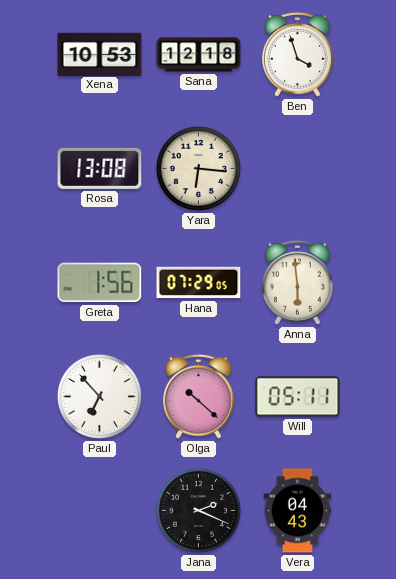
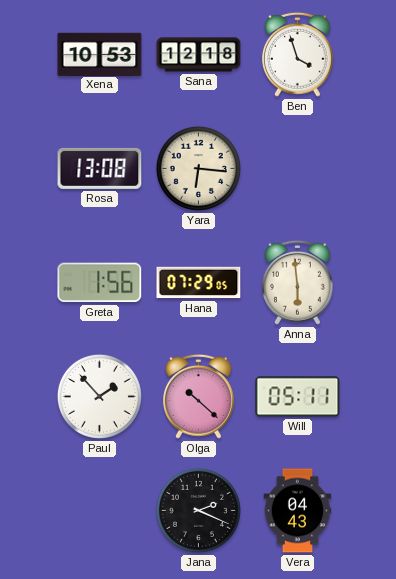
Paul: 6:53 -> 1:53
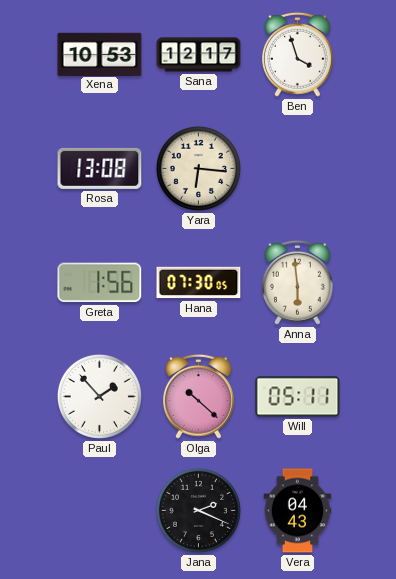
Sana: 12:18 -> 12:17
Hana: 07:29 -> 07:30
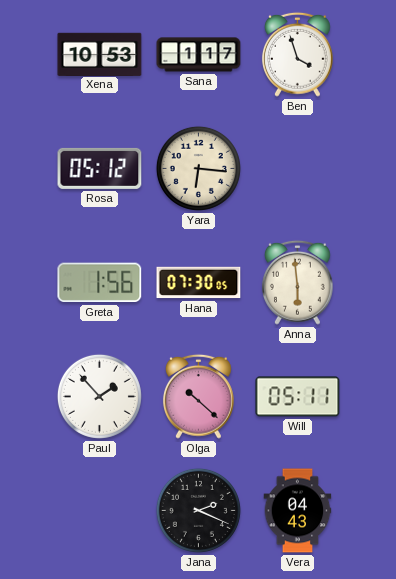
Sana: 12:17 -> 1:17
Rosa: 13:08 -> 05:12
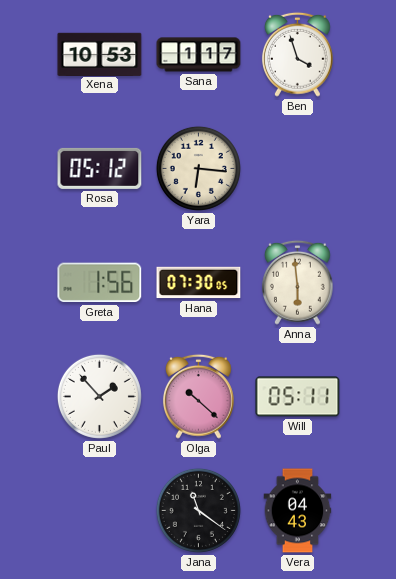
Jana: 2:19 -> 11:21
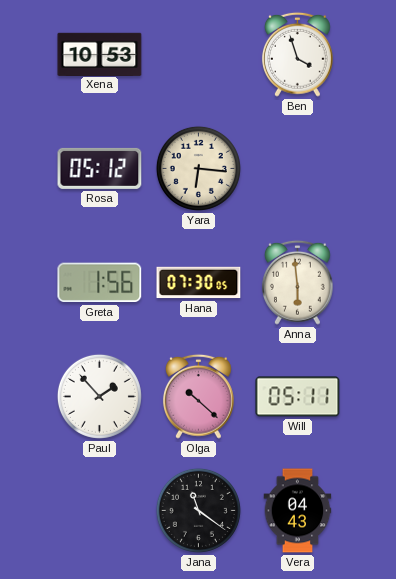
Sana: 1:17 -> none
